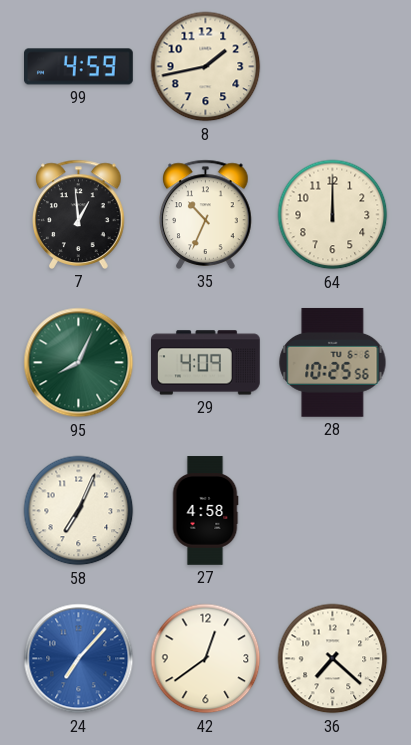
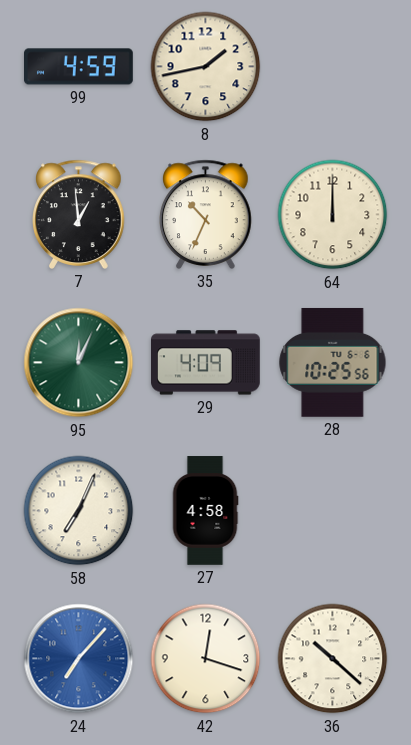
95: 8:04 -> 12:04
42: 12:39 -> 12:18
36: 7:22 -> 10:22
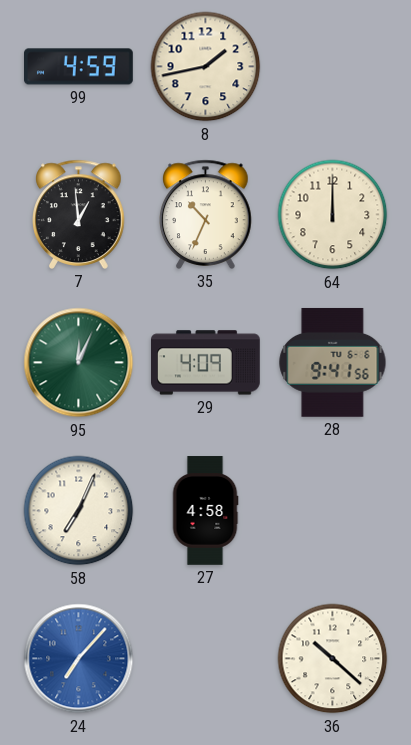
28: 10:25 -> 9:41
42: 12:18 -> none
